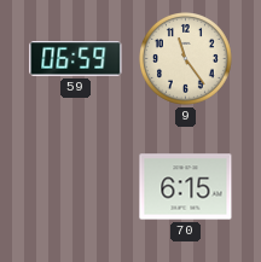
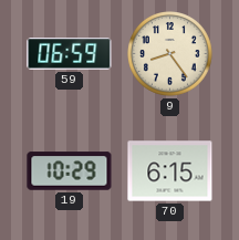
9: 11:24 -> 8:24
19: none -> 10:29
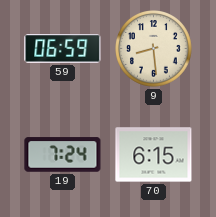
9: 8:24 -> 8:29
19: 10:29 -> 7:24
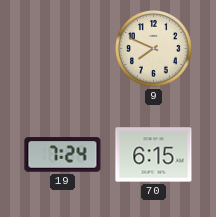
59: 06:59 -> none
9: 8:29 -> 7:49
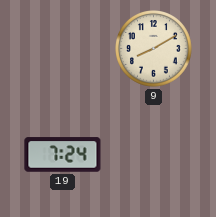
9: 7:49 -> 8:10
70: 6:15 -> none
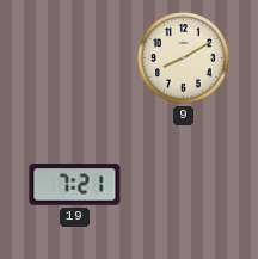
19: 7:24 -> 7:21
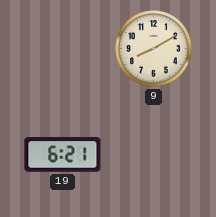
19: 7:21 -> 6:21
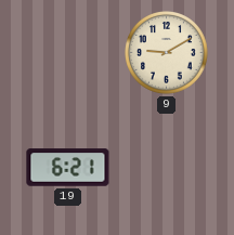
9: 8:10 -> 9:10
